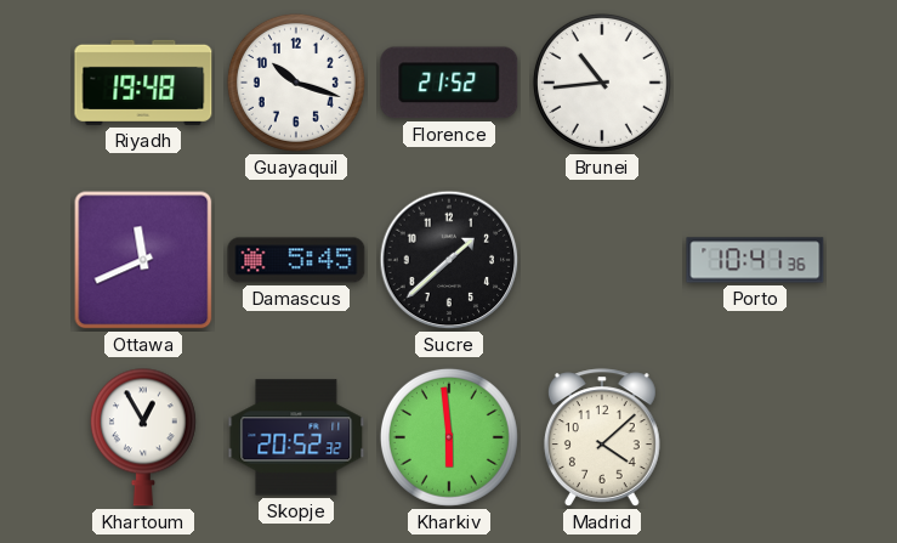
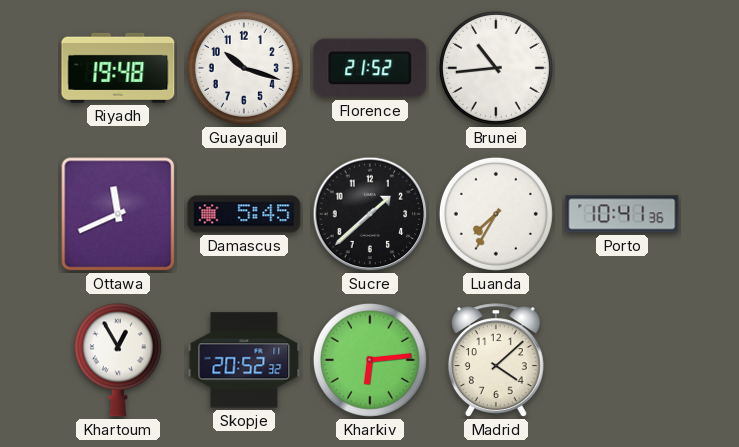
Luanda: none -> 7:35
Kharkiv: 5:59 -> 6:14
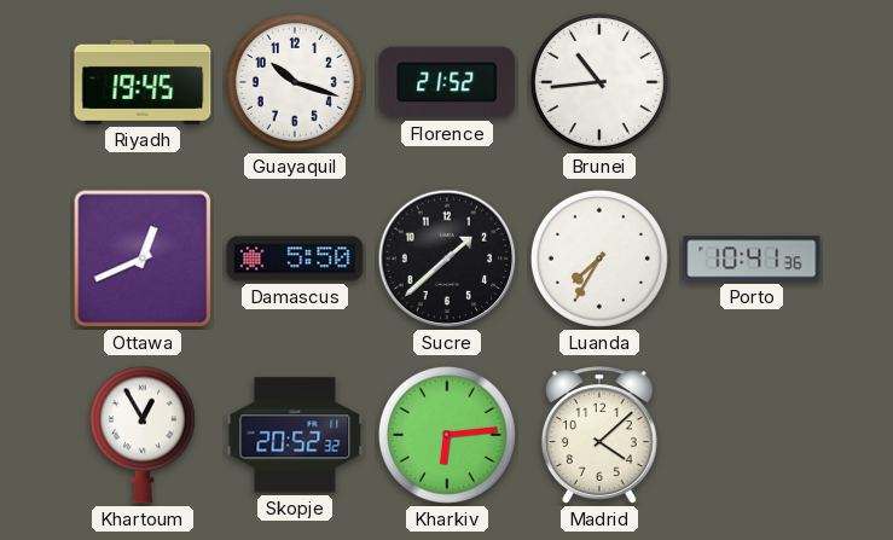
Riyadh: 19:48 -> 19:45
Ottawa: 11:41 -> 12:41
Damascus: 5:45 -> 5:50
